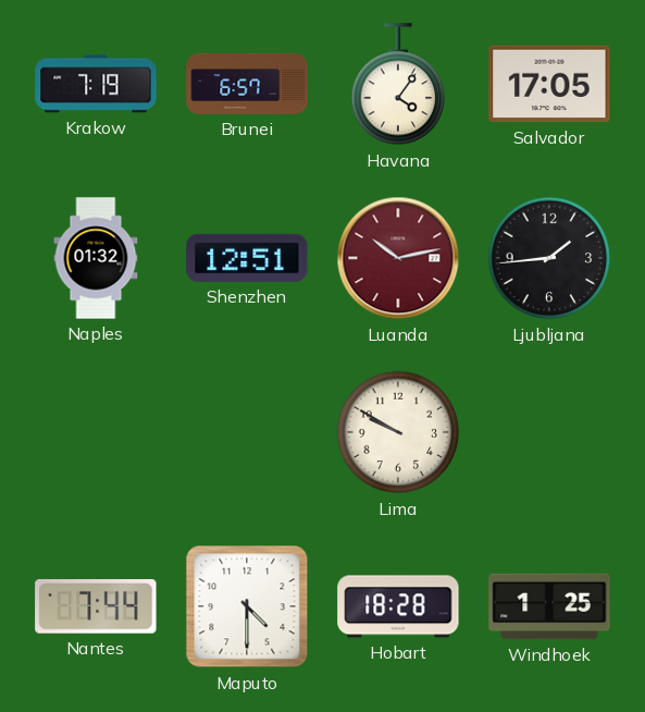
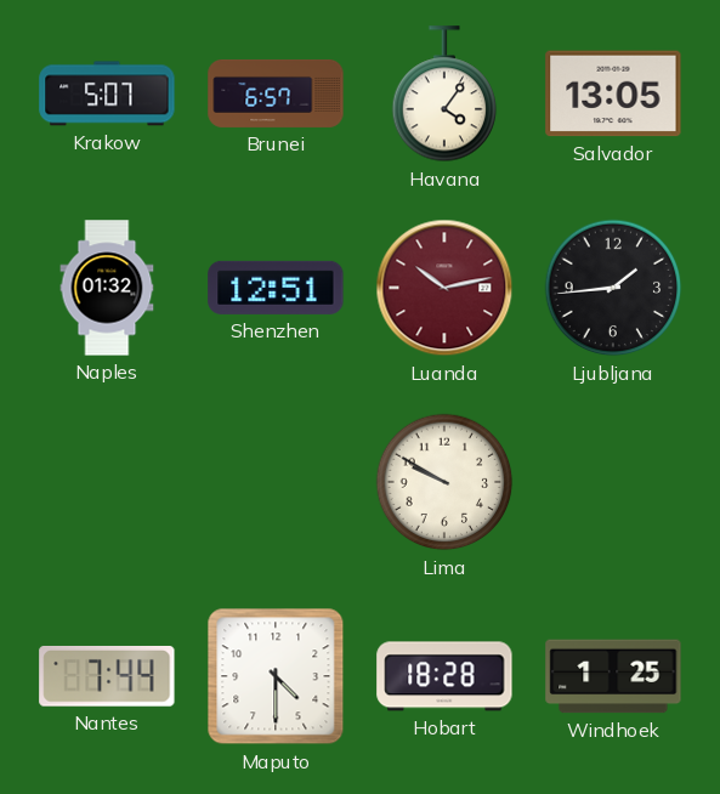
Krakow: 7:19 -> 5:07
Salvador: 17:05 -> 13:05
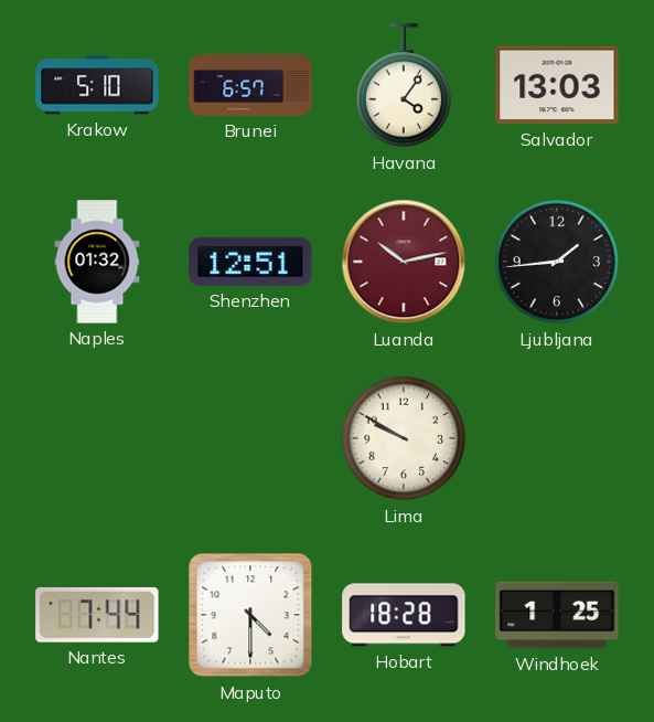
Krakow: 5:07 -> 5:10
Salvador: 13:05 -> 13:03
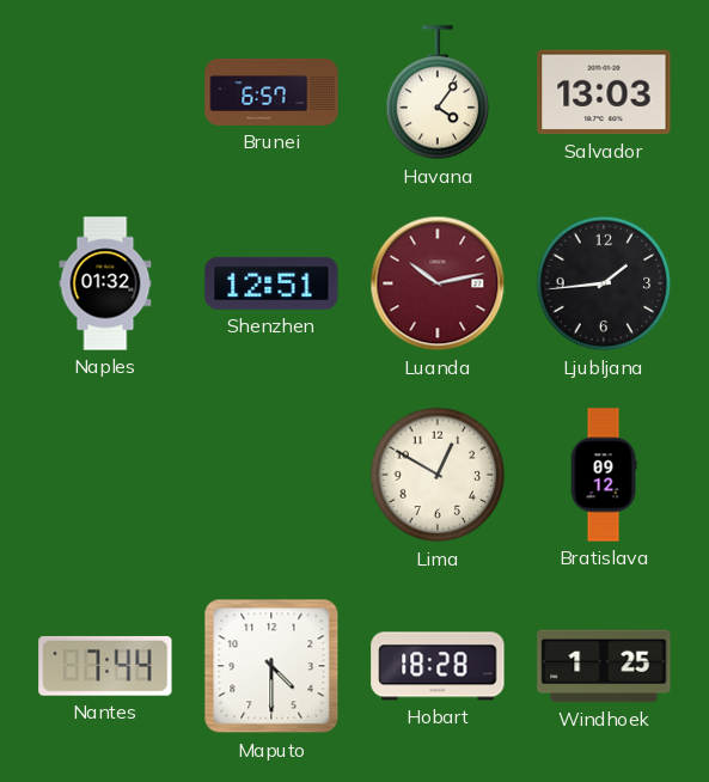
Krakow: 5:10 -> none
Lima: 9:50 -> 12:50
Bratislava: none -> 09:12
